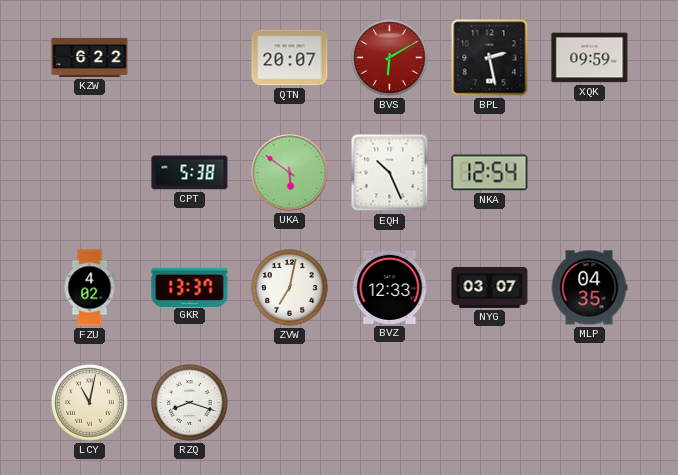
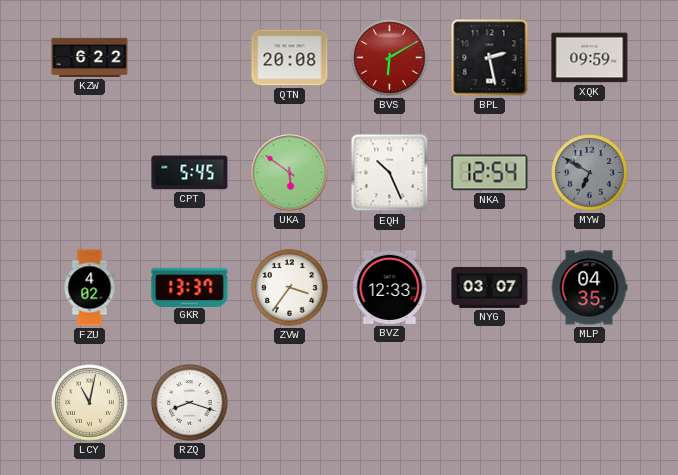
QTN: 20:07 -> 20:08
CPT: 5:38 -> 5:45
MYW: none -> 6:50
ZVW: 7:02 -> 3:36
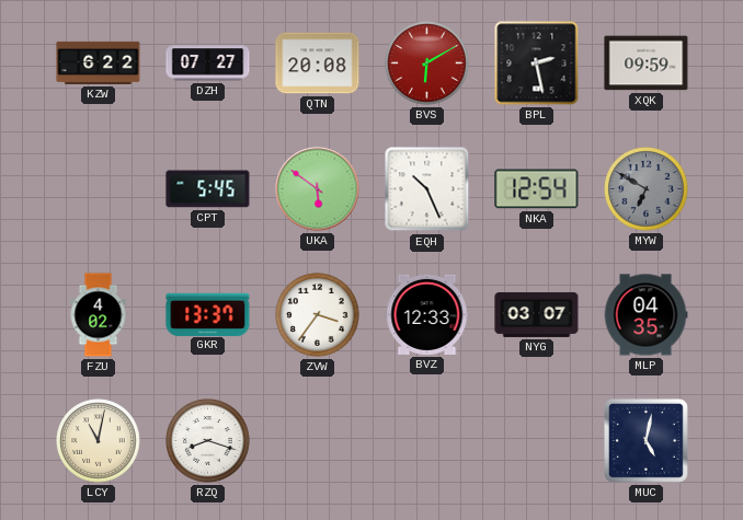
DZH: none -> 07:27
MUC: none -> 5:02
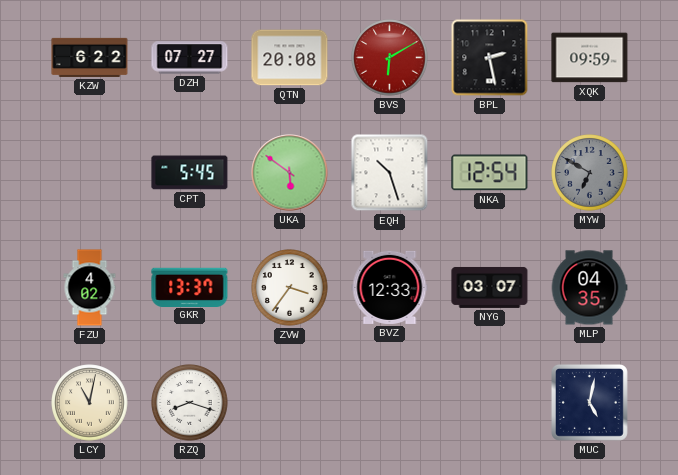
EQH: 10:26 -> 10:27
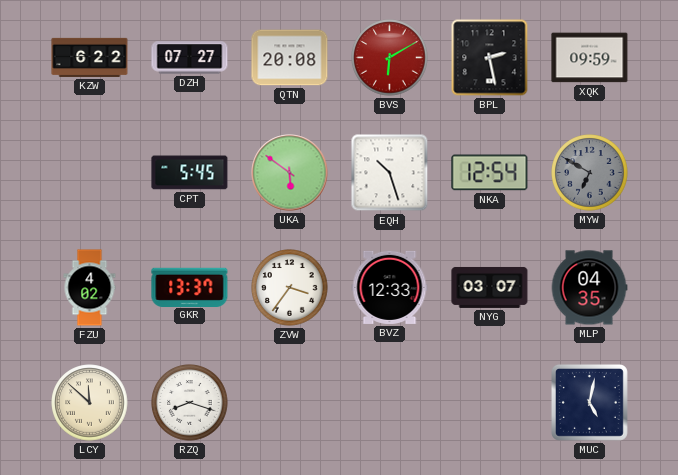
LCY: 11:02 -> 11:52
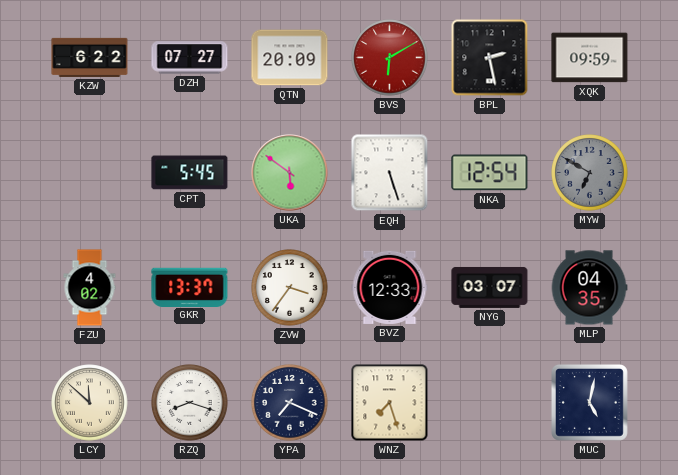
QTN: 20:08 -> 20:09
EQH: 10:27 -> 5:27
YPA: none -> 7:19
WNZ: none -> 7:27
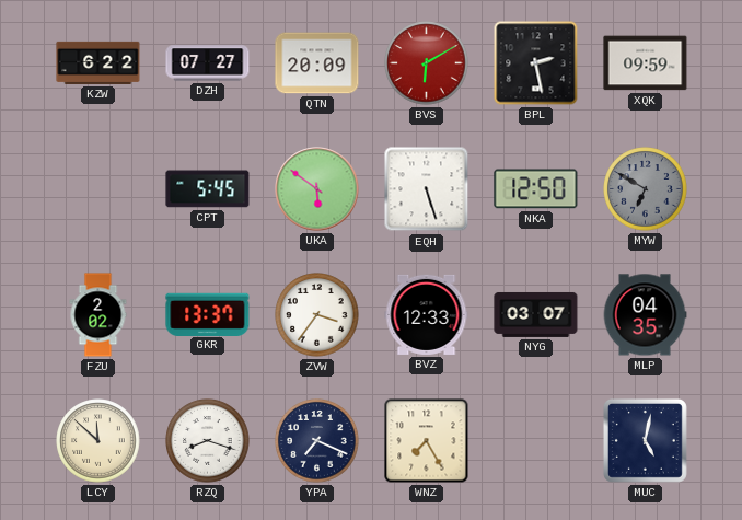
NKA: 12:54 -> 12:50
FZU: 4:02 -> 2:02
WNZ: 7:27 -> 7:25
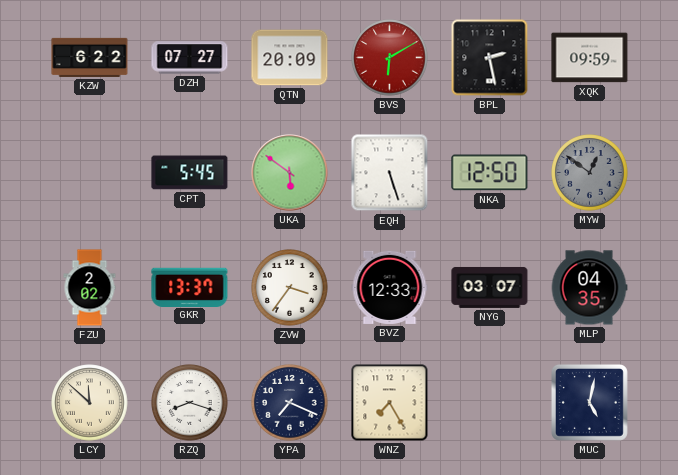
MYW: 6:50 -> 12:51
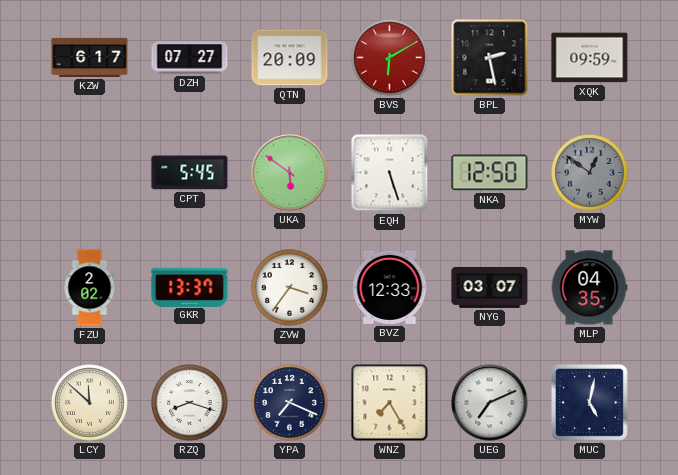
KZW: 6:22 -> 6:17
UEG: none -> 7:11
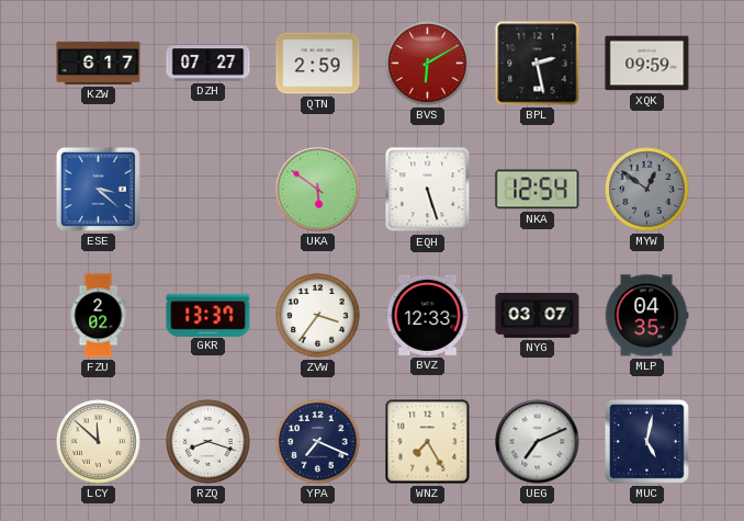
QTN: 20:09 -> 2:59
ESE: none -> 3:22
CPT: 5:45 -> none
NKA: 12:50 -> 12:54
